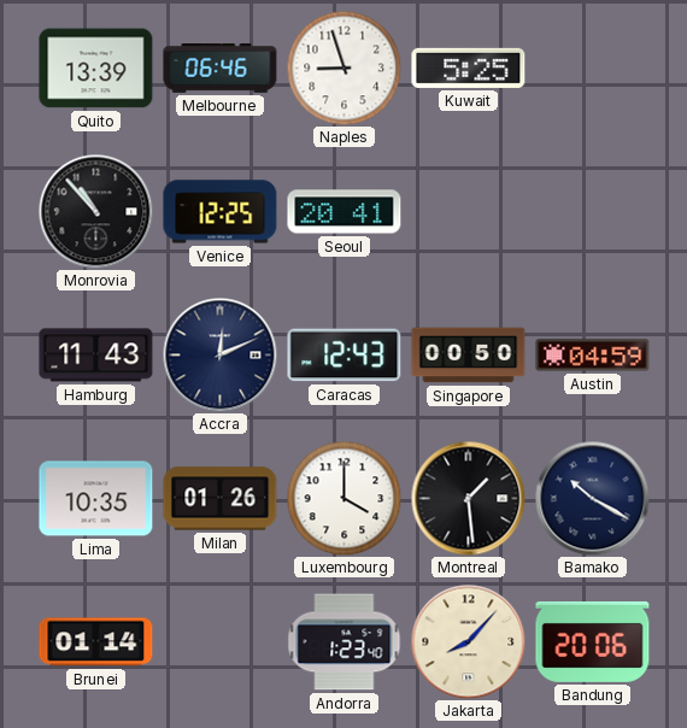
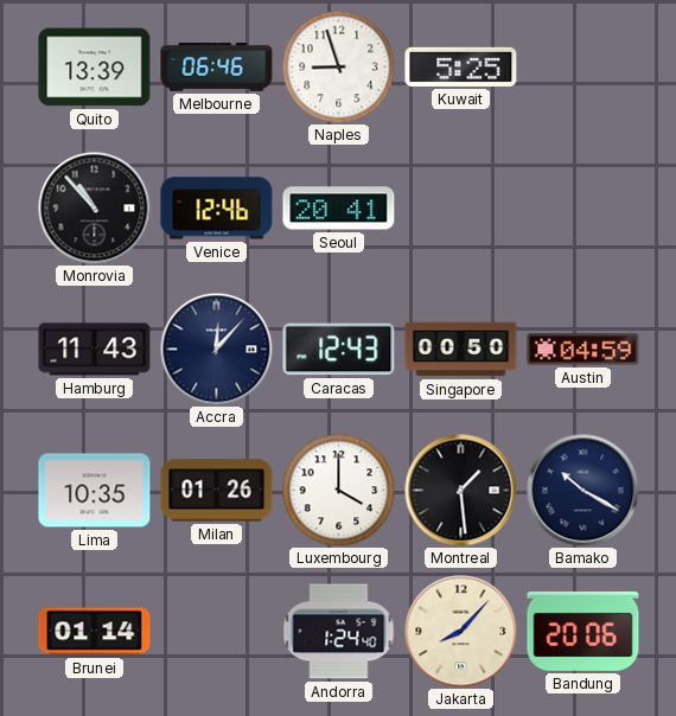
Venice: 12:25 -> 12:46
Accra: 12:11 -> 12:07
Andorra: 1:23 -> 1:24
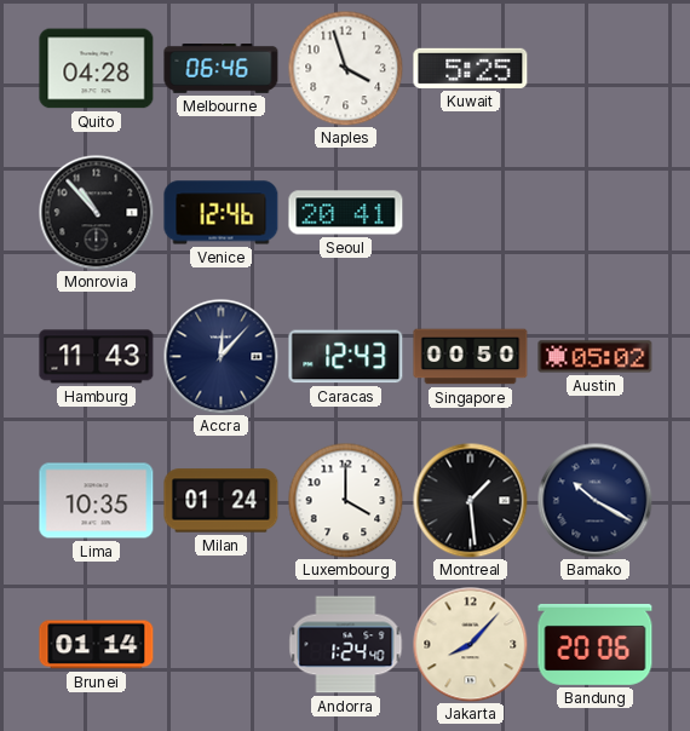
Quito: 13:39 -> 04:28
Naples: 8:57 -> 3:57
Austin: 04:59 -> 05:02
Milan: 01:26 -> 01:24
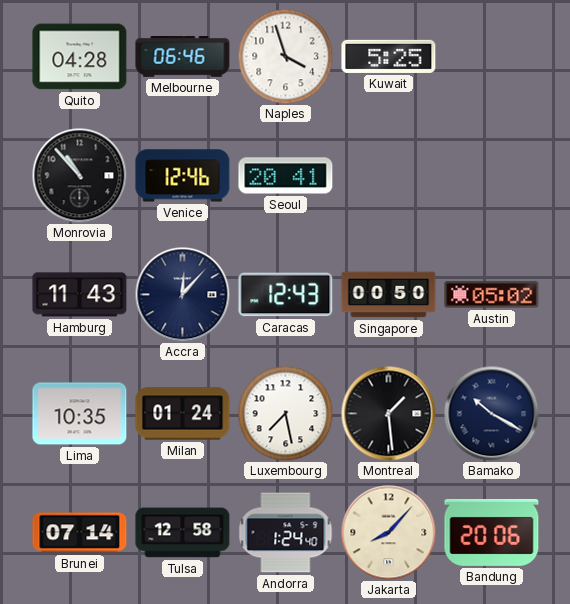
Luxembourg: 4:00 -> 7:28
Brunei: 01:14 -> 07:14
Tulsa: none -> 12:58
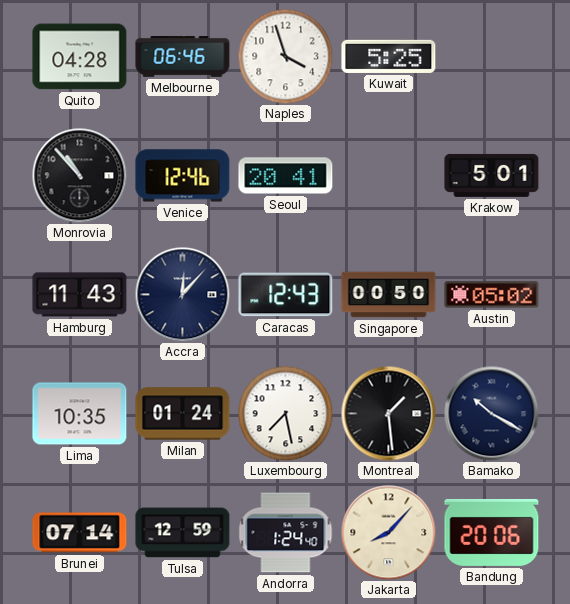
Krakow: none -> 5:01
Tulsa: 12:58 -> 12:59
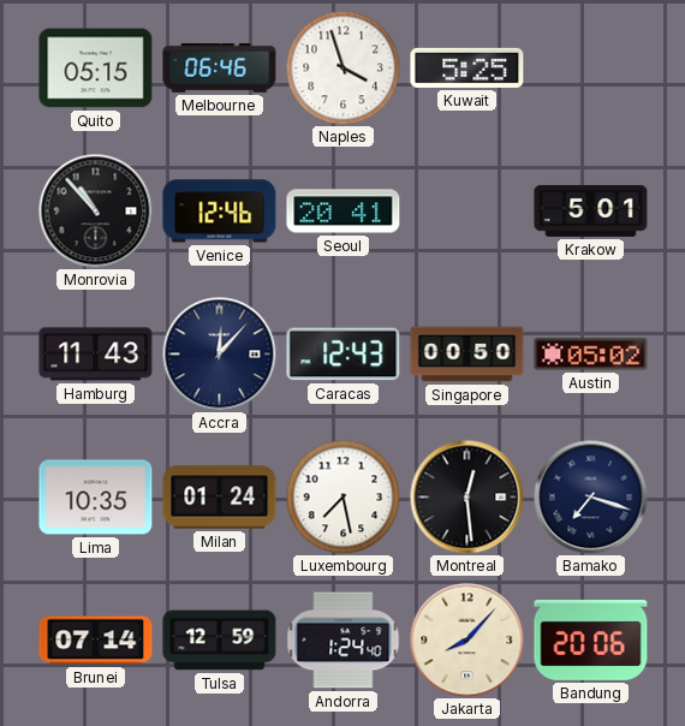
Quito: 04:28 -> 05:15
Montreal: 1:29 -> 12:29
Bamako: 10:20 -> 7:18
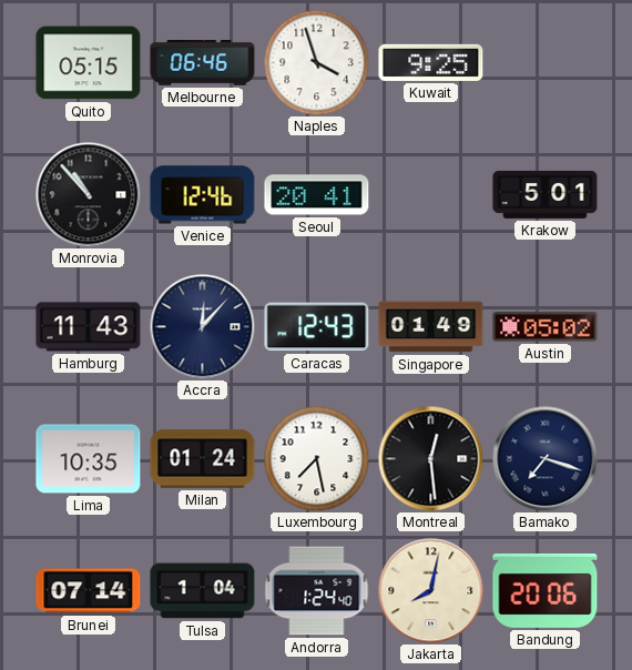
Kuwait: 5:25 -> 9:25
Singapore: 00:50 -> 01:49
Tulsa: 12:59 -> 1:04
Jakarta: 8:07 -> 8:02
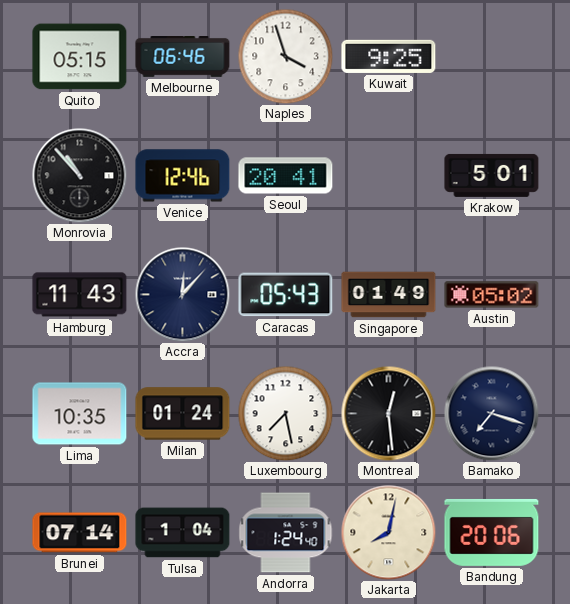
Caracas: 12:43 -> 05:43
